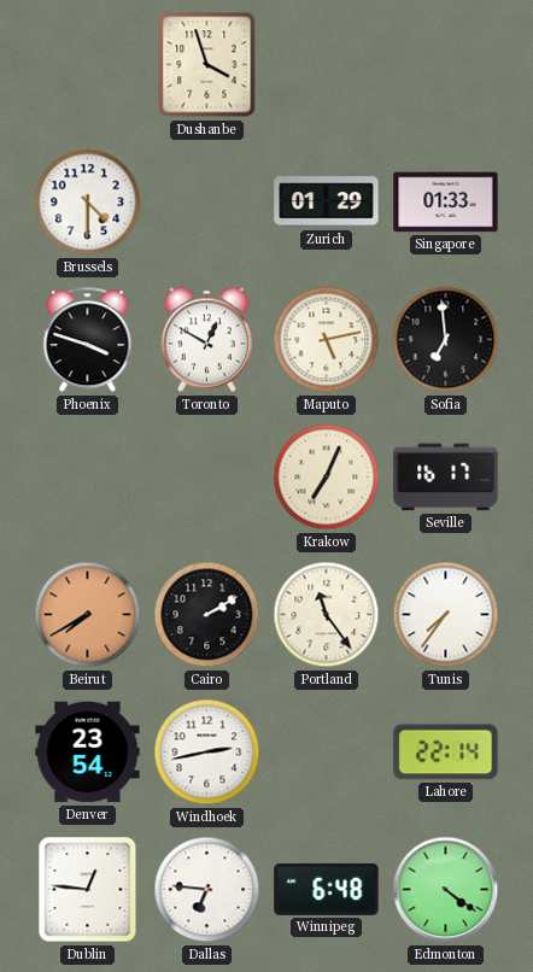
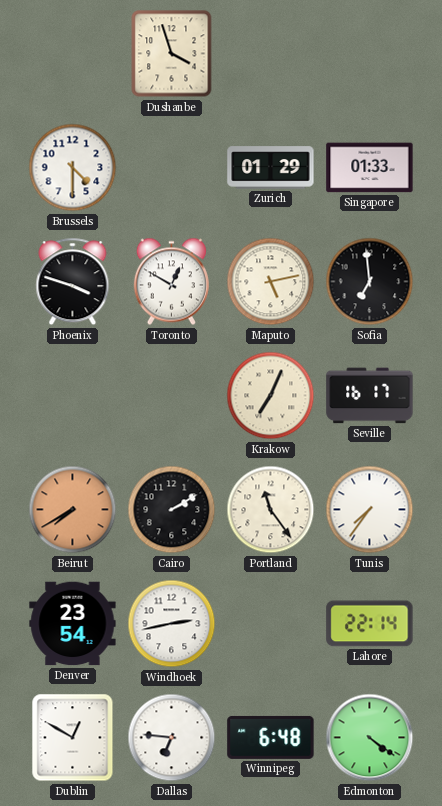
Dublin: 12:46 -> 12:50
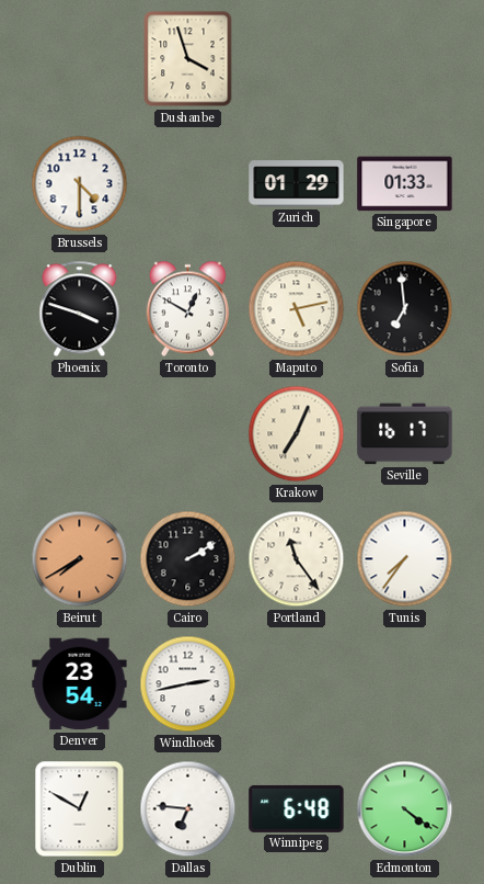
Lahore: 22:14 -> none
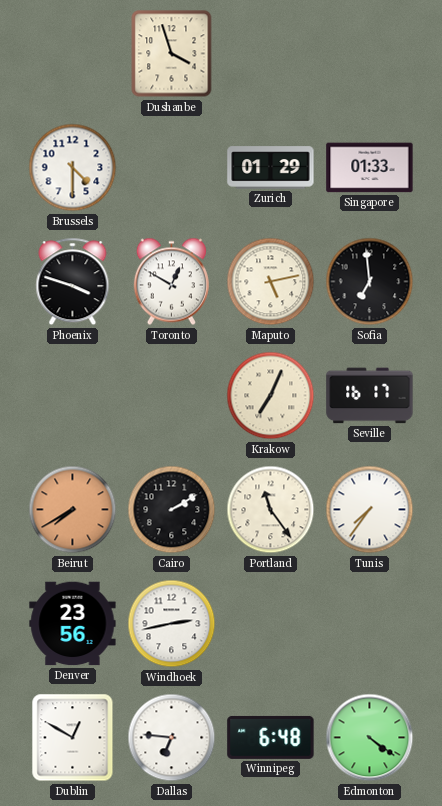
Denver: 23:54 -> 23:56
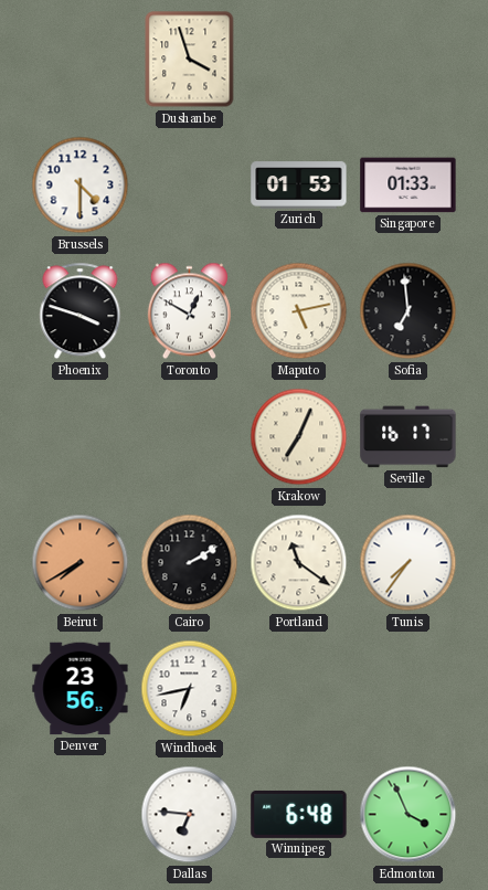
Zurich: 01:29 -> 01:53
Portland: 11:24 -> 11:21
Windhoek: 2:43 -> 6:43
Dublin: 12:50 -> none
Edmonton: 4:21 -> 3:56
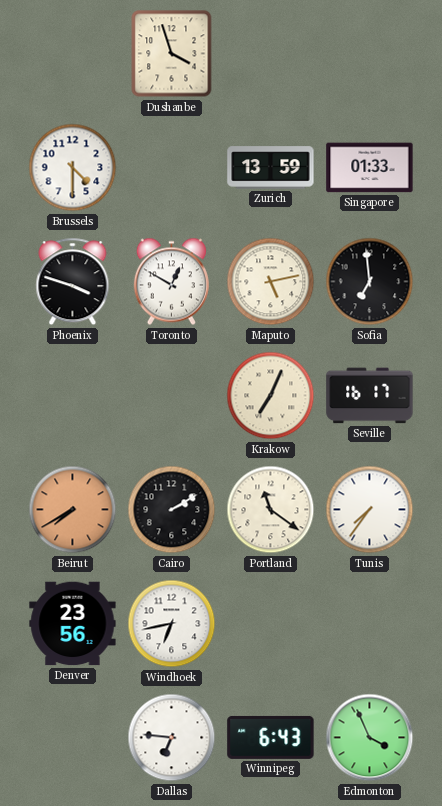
Zurich: 01:53 -> 13:59
Winnipeg: 6:48 -> 6:43
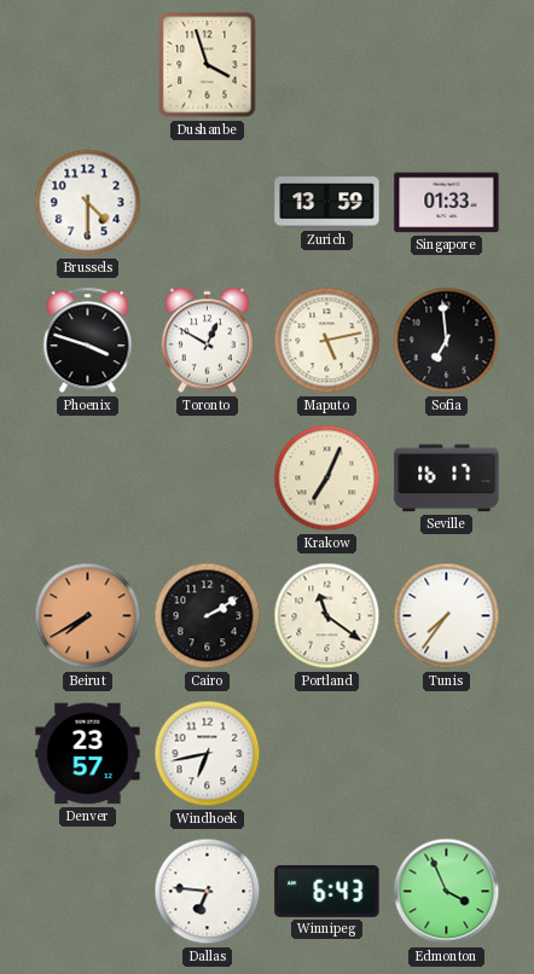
Denver: 23:56 -> 23:57
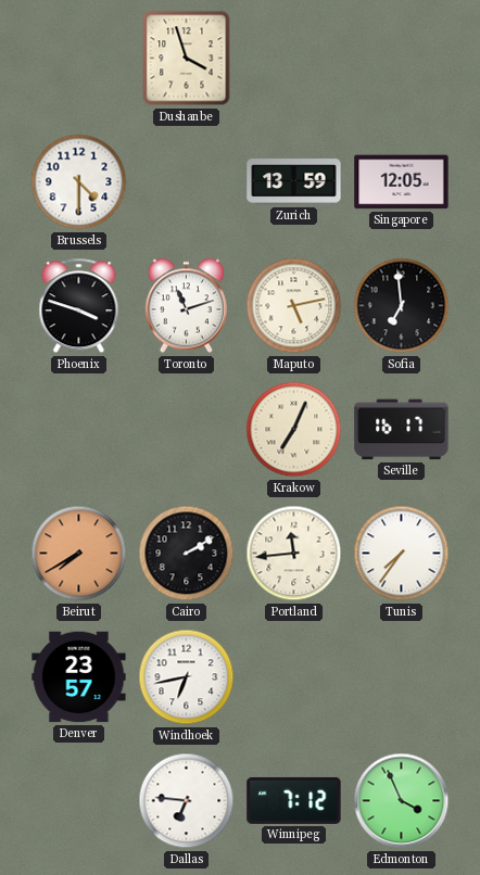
Singapore: 01:33 -> 12:05
Toronto: 12:50 -> 11:12
Portland: 11:21 -> 11:44
Winnipeg: 6:43 -> 7:12
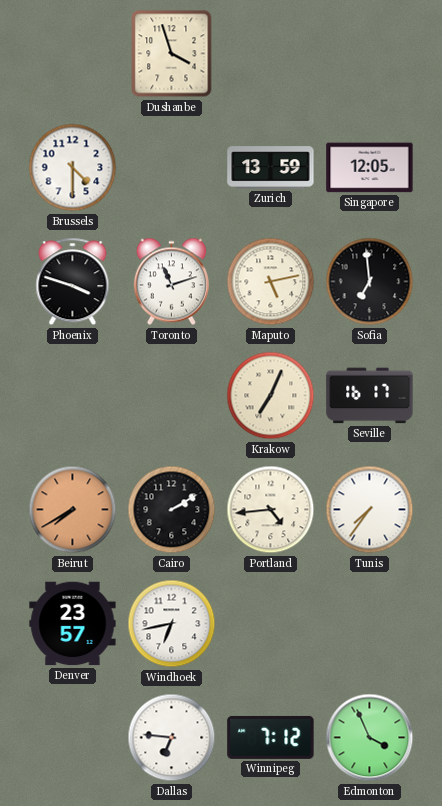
Portland: 11:44 -> 4:44
